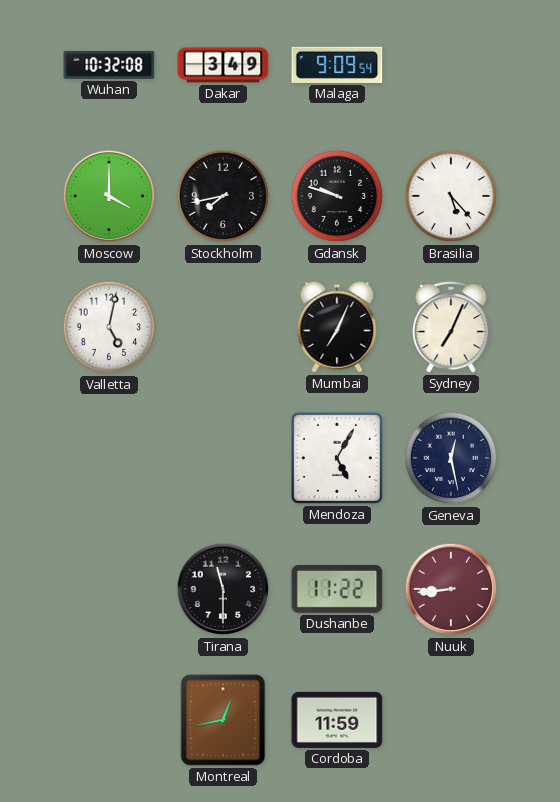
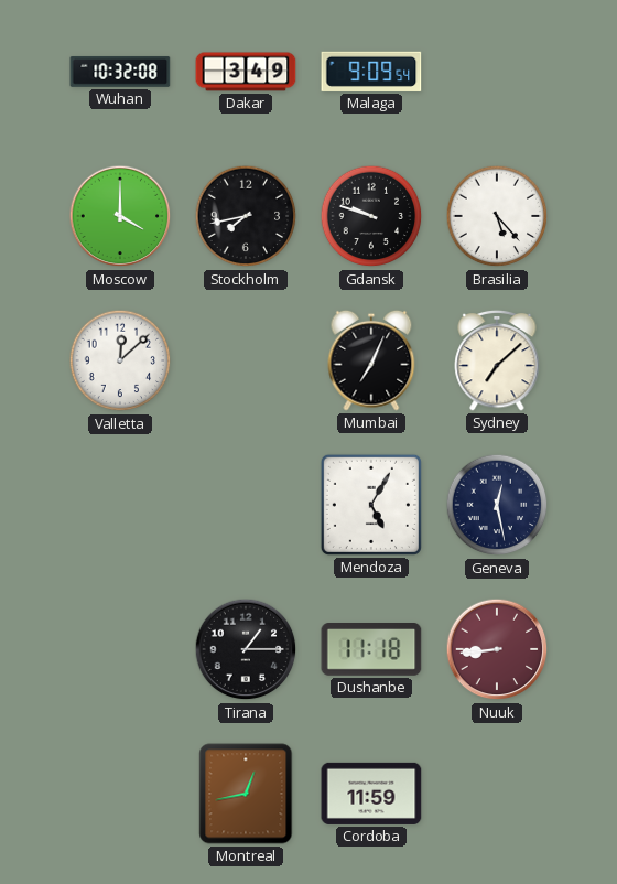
Valletta: 5:02 -> 12:08
Sydney: 7:04 -> 7:08
Tirana: 11:30 -> 1:15
Dushanbe: 11:22 -> 11:18
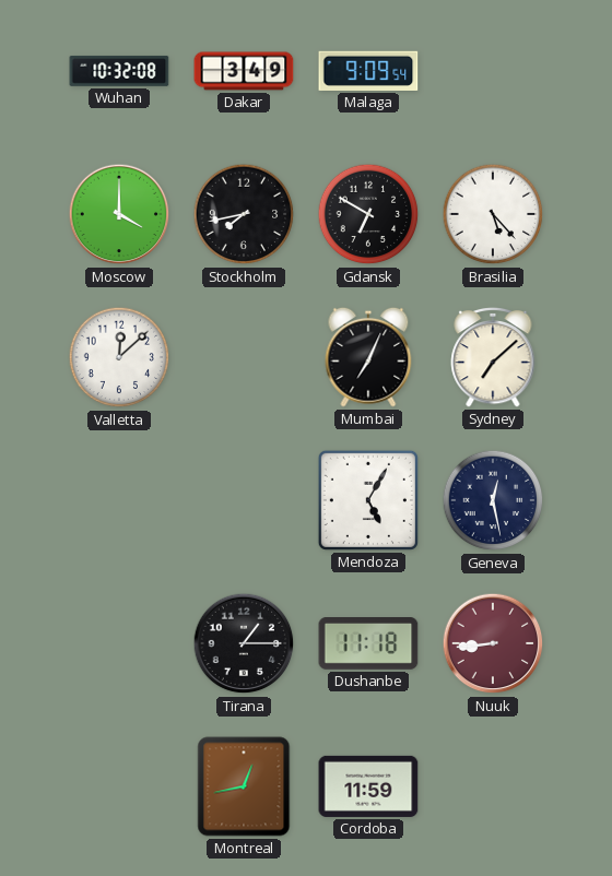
Gdansk: 9:48 -> 6:50
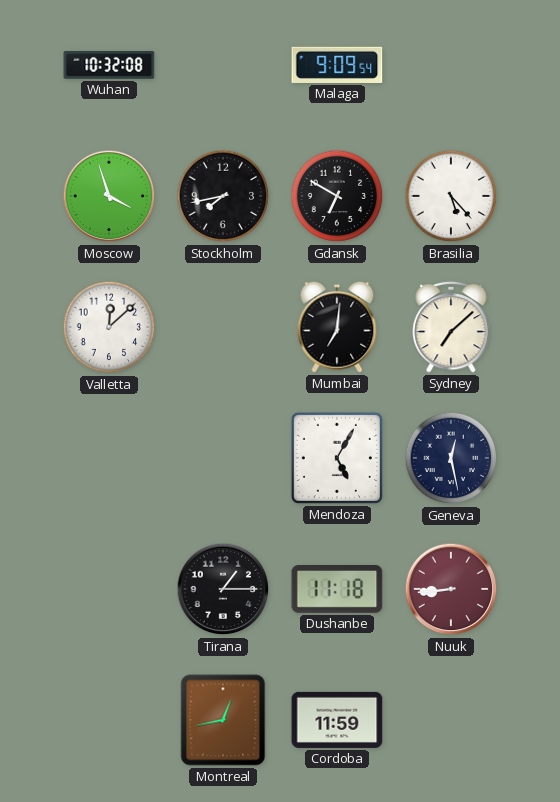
Dakar: 3:49 -> none
Moscow: 4:00 -> 3:57
Mumbai: 7:04 -> 7:01
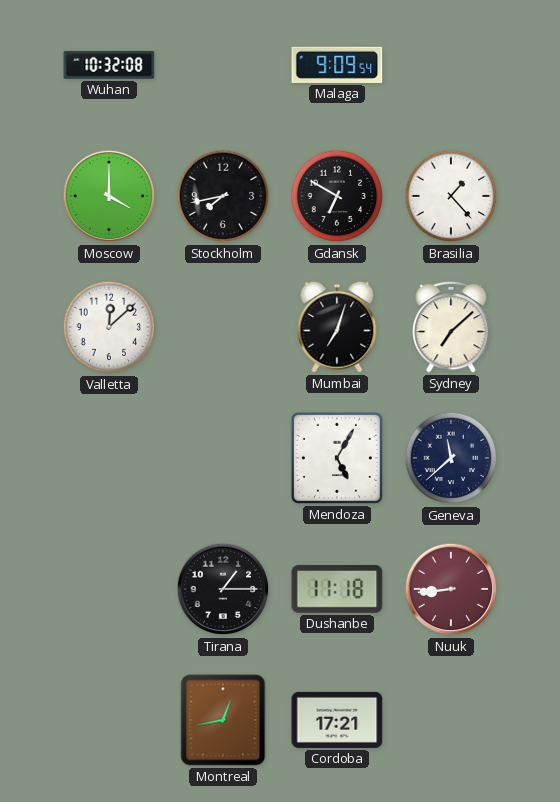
Moscow: 3:57 -> 4:00
Brasilia: 5:23 -> 1:23
Mumbai: 7:01 -> 7:03
Geneva: 12:28 -> 11:38
Cordoba: 11:59 -> 17:21
